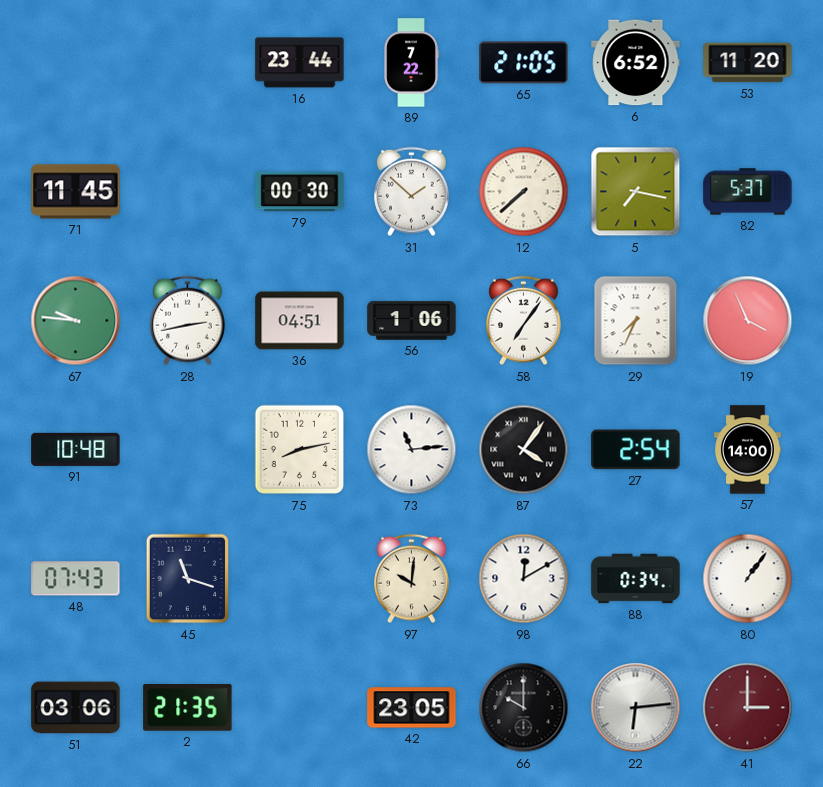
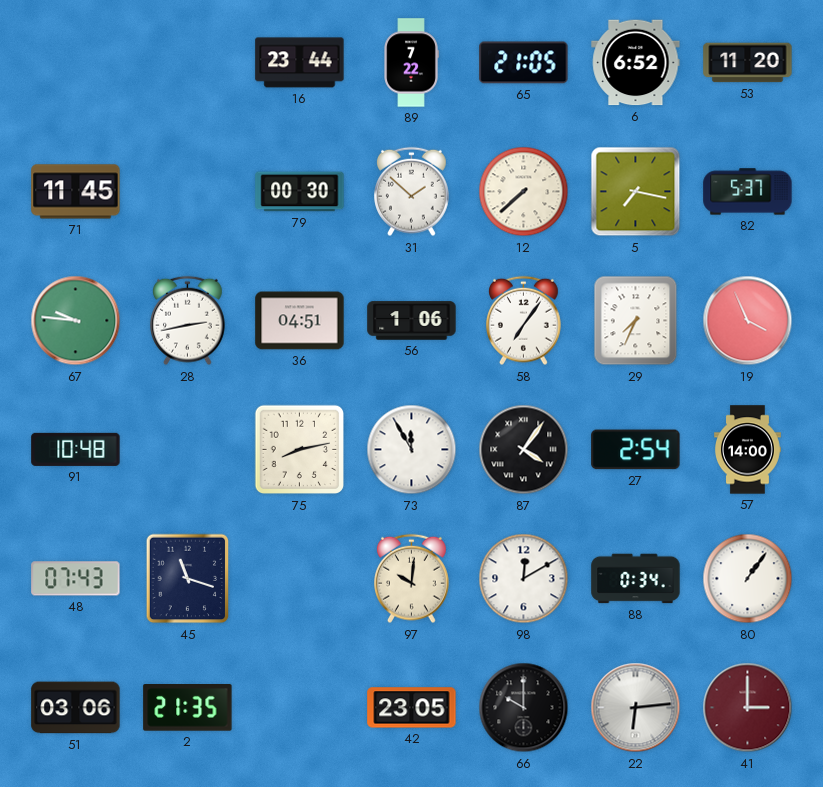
73: 11:14 -> 11:55
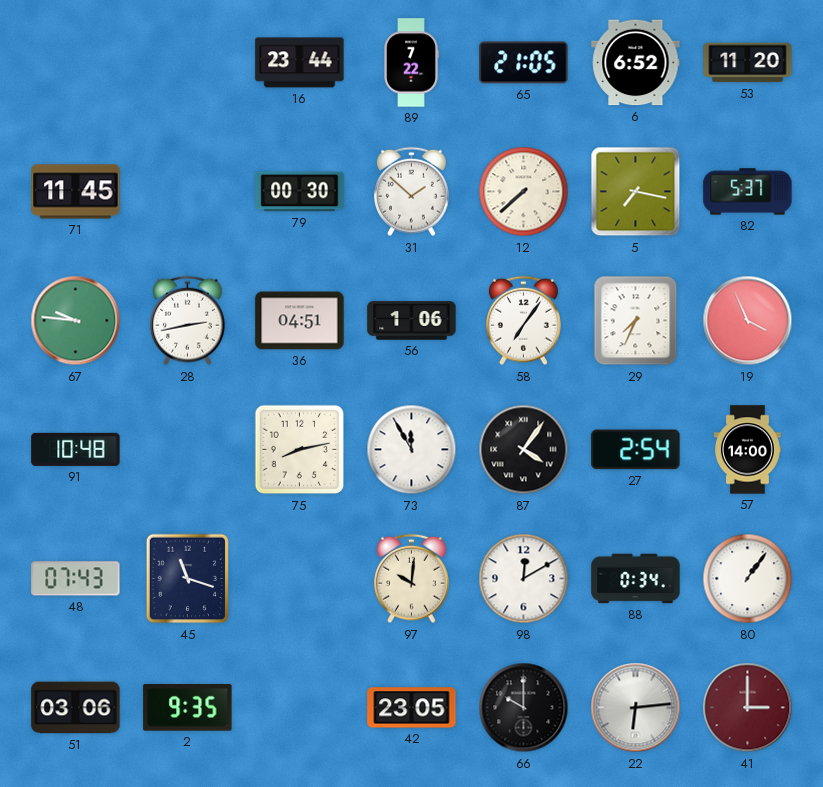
2: 21:35 -> 9:35
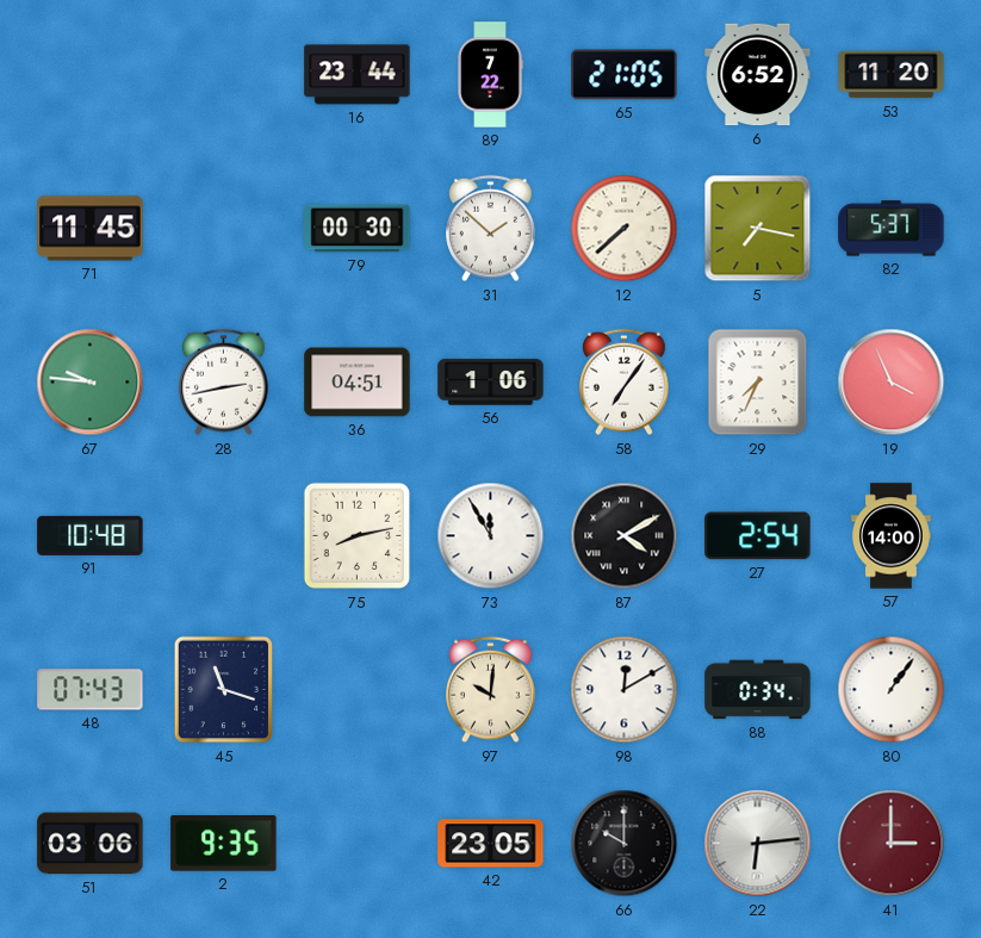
87: 4:06 -> 4:10
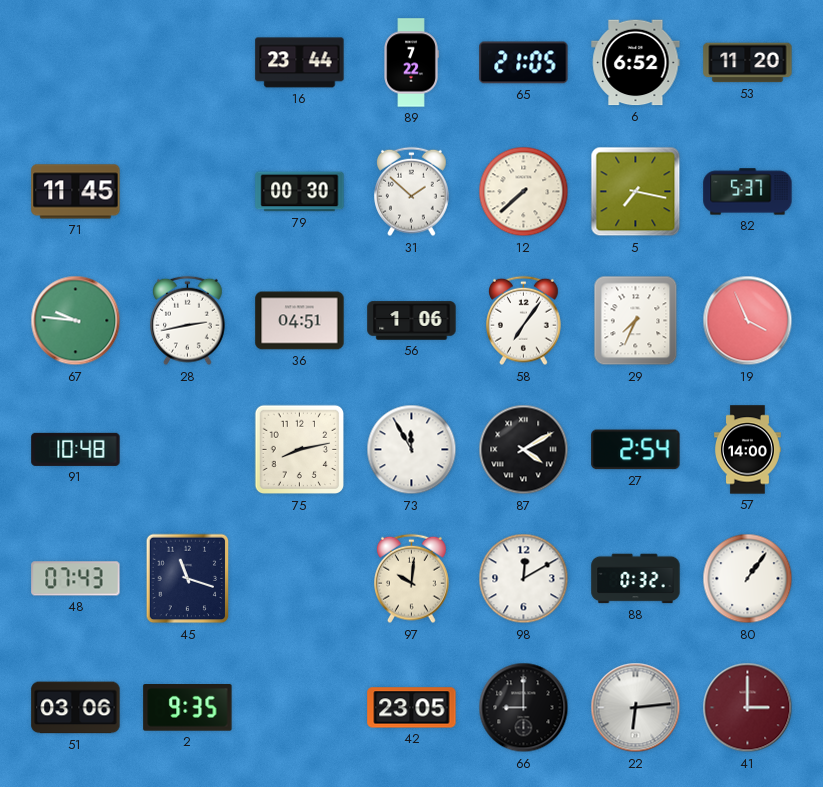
88: 0:34 -> 0:32
66: 10:00 -> 9:00
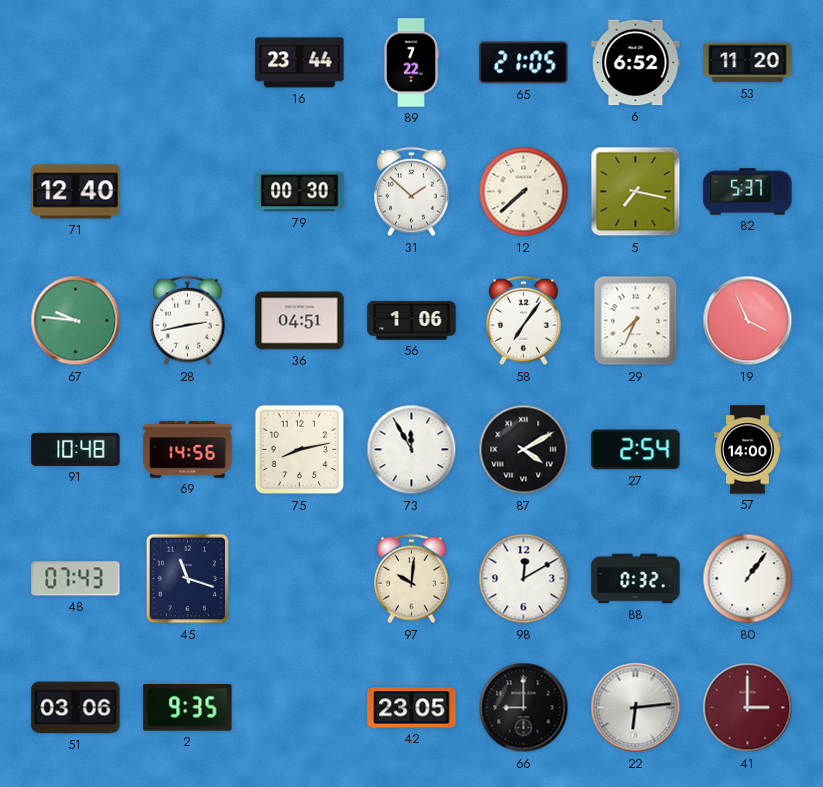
71: 11:45 -> 12:40
69: none -> 14:56
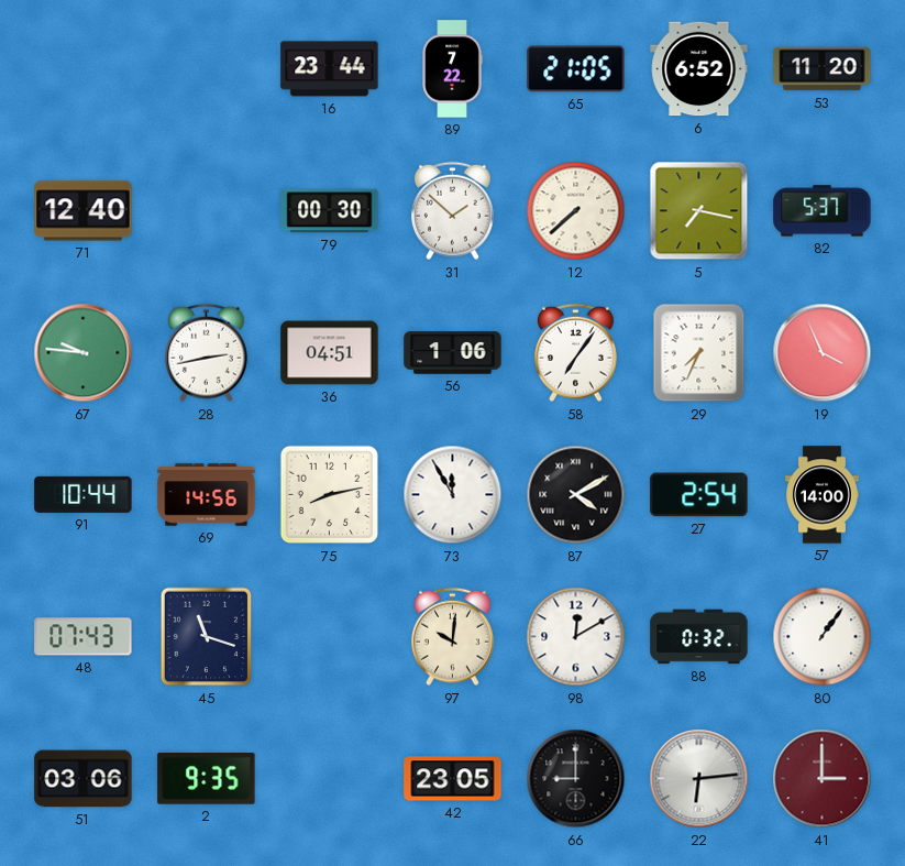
91: 10:48 -> 10:44
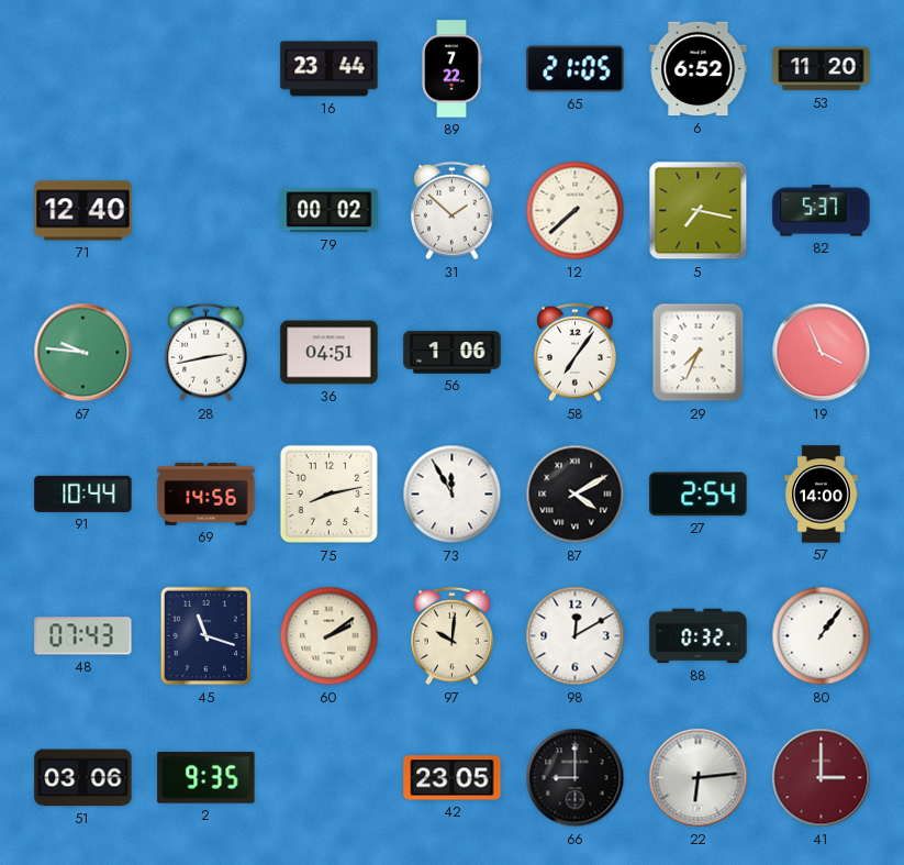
79: 00:30 -> 00:02
60: none -> 2:09
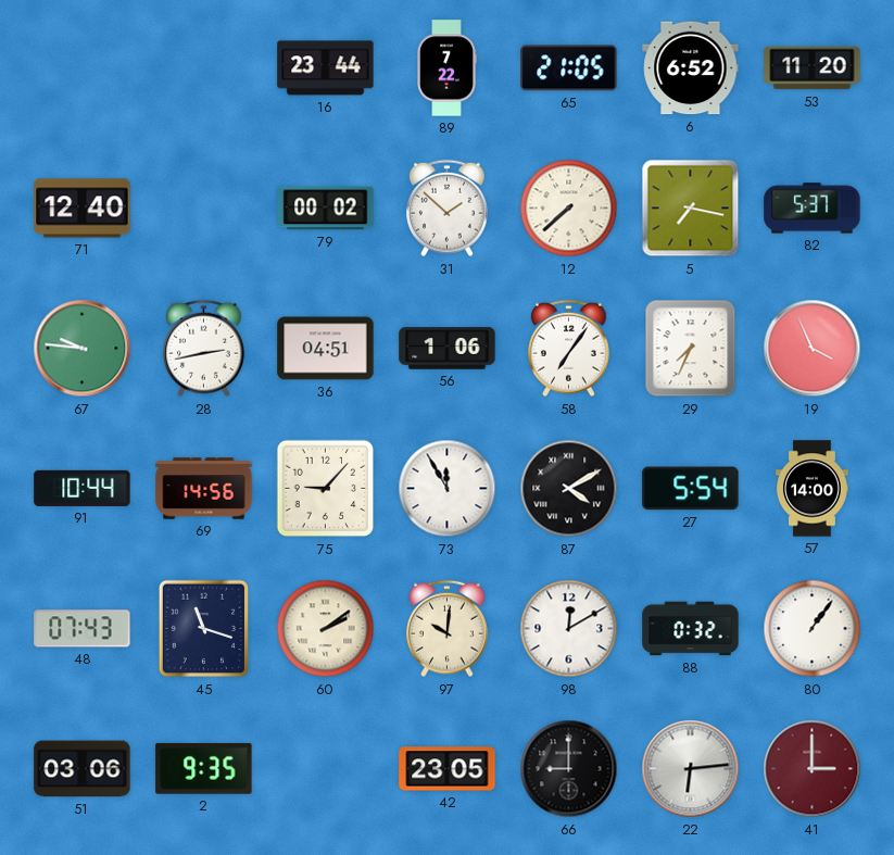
75: 8:13 -> 9:07
27: 2:54 -> 5:54
